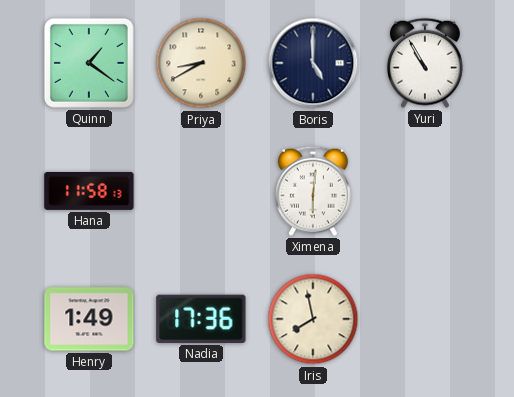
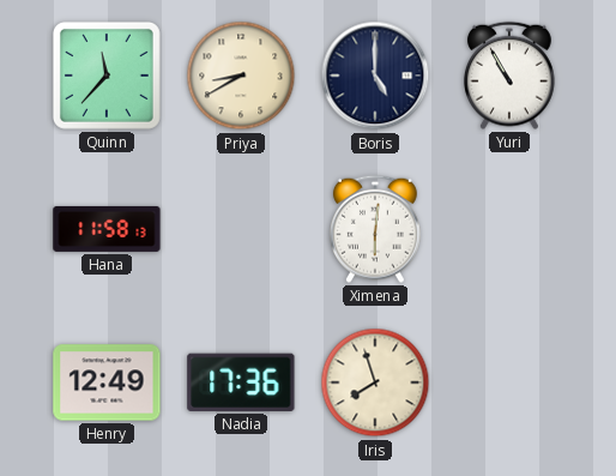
Quinn: 1:21 -> 11:37
Henry: 1:49 -> 12:49
Iris: 7:58 -> 7:57
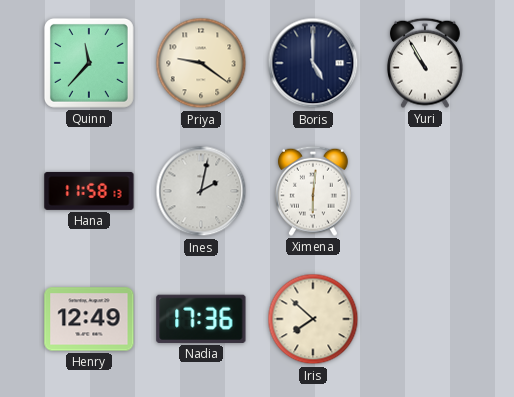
Priya: 8:40 -> 9:21
Ines: none -> 2:02
Iris: 7:57 -> 7:52
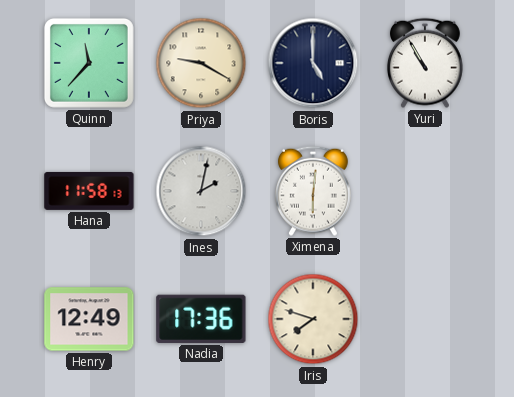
Priya: 9:21 -> 9:20
Iris: 7:52 -> 7:48
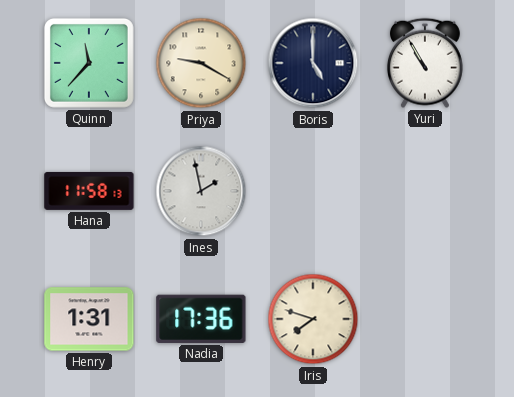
Ines: 2:02 -> 1:58
Ximena: 6:01 -> none
Henry: 12:49 -> 1:31
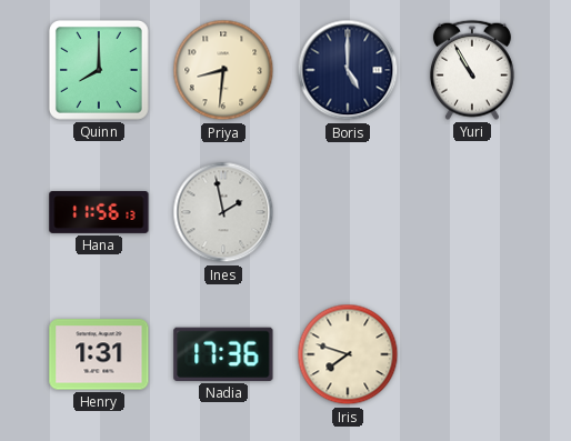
Quinn: 11:37 -> 8:00
Priya: 9:20 -> 8:31
Hana: 11:58 -> 11:56
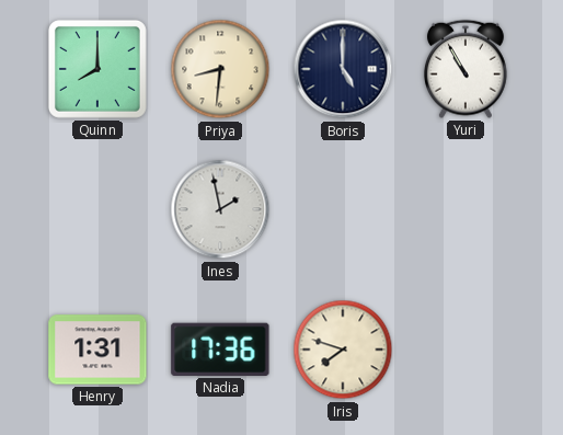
Hana: 11:56 -> none
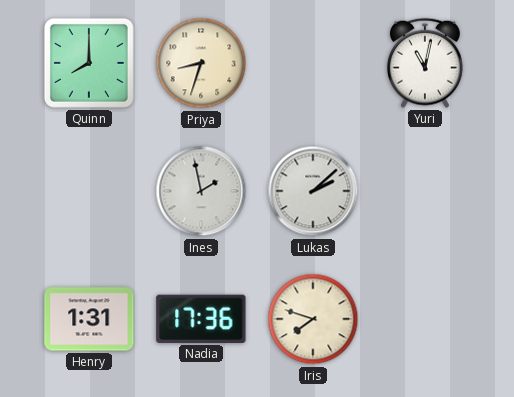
Priya: 8:31 -> 8:33
Boris: 5:00 -> none
Yuri: 10:55 -> 11:02
Lukas: none -> 2:08
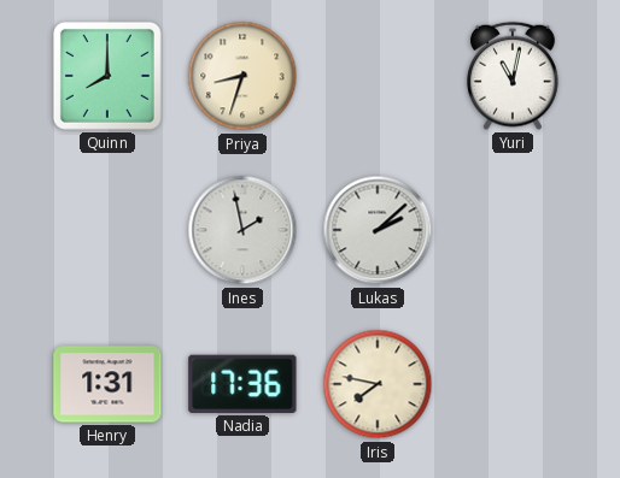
Iris: 7:48 -> 7:47
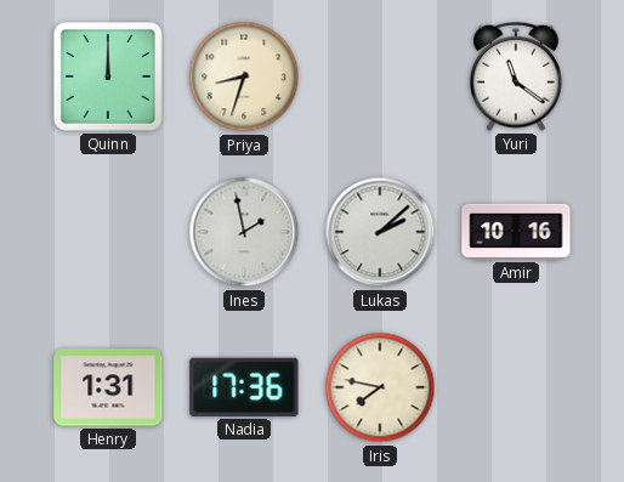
Quinn: 8:00 -> 12:00
Yuri: 11:02 -> 11:21
Amir: none -> 10:16
